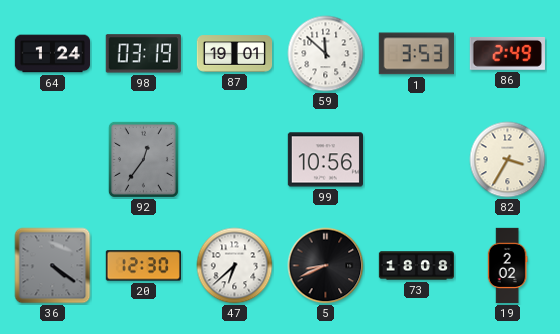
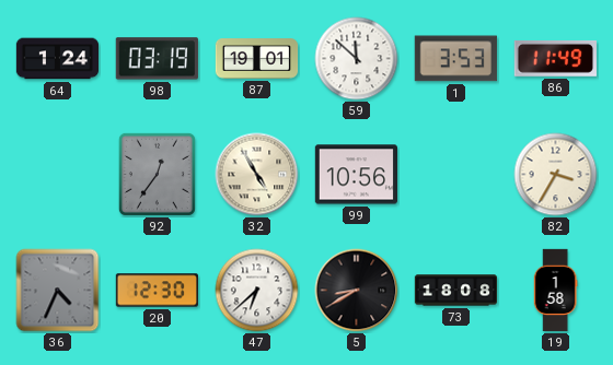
86: 2:49 -> 11:49
32: none -> 4:55
36: 4:21 -> 4:34
5: 8:41 -> 8:40
19: 2:02 -> 1:58
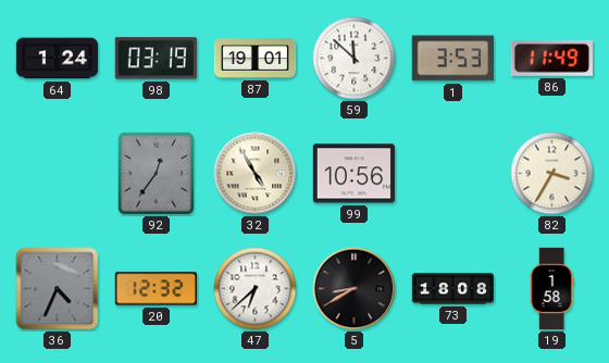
20: 12:30 -> 12:32
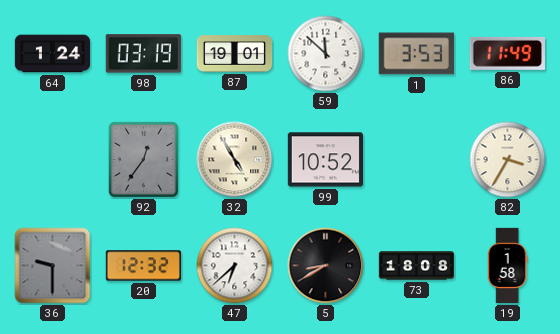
99: 10:56 -> 10:52
36: 4:34 -> 9:30
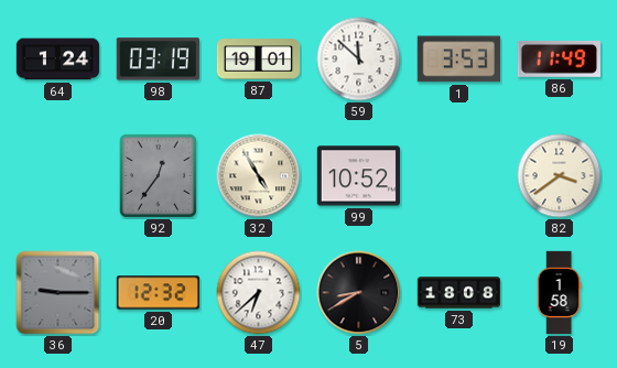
82: 3:35 -> 3:39
36: 9:30 -> 9:15
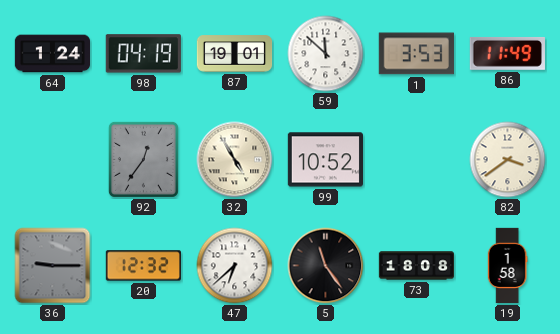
98: 03:19 -> 04:19
5: 8:40 -> 11:24
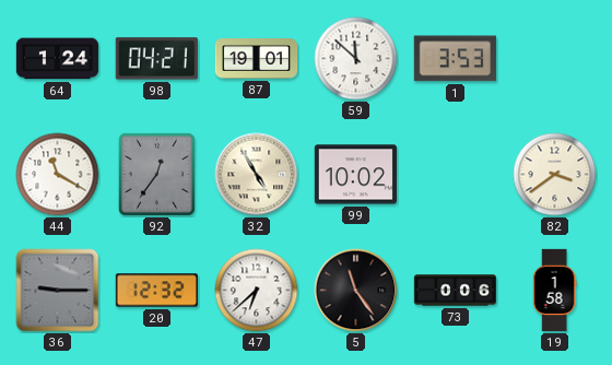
98: 04:19 -> 04:21
86: 11:49 -> none
44: none -> 11:20
99: 10:52 -> 10:02
73: 18:08 -> 0:06
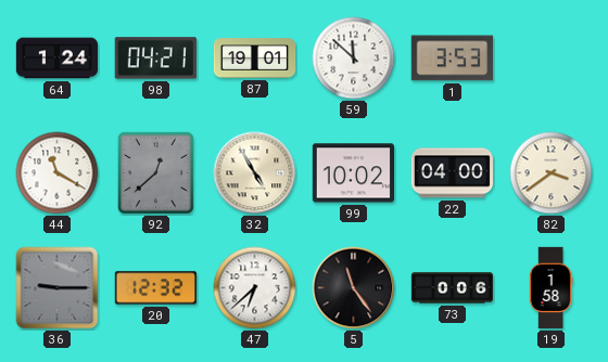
92: 12:36 -> 12:38
22: none -> 04:00
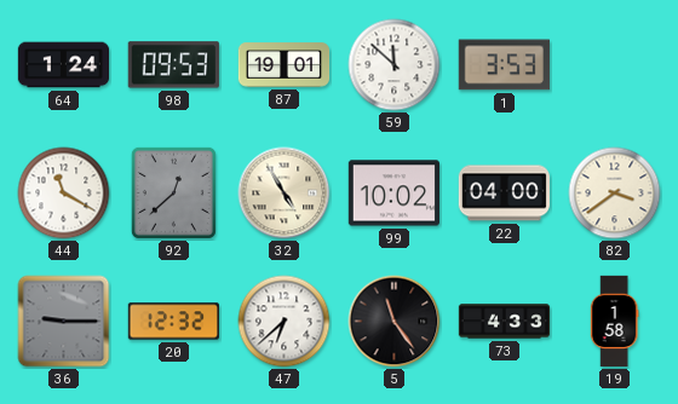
98: 04:21 -> 09:53
73: 0:06 -> 4:33
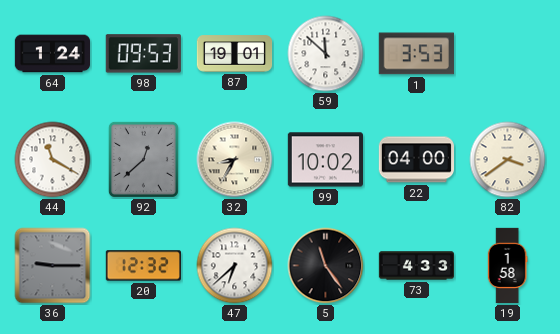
32: 4:55 -> 8:35
